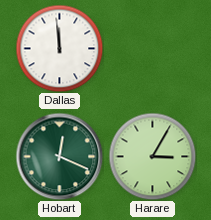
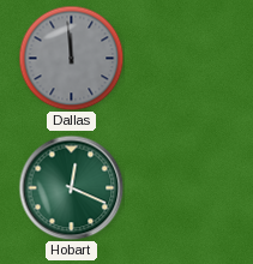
Dallas dial: white -> grey
Harare: 3:05 -> none
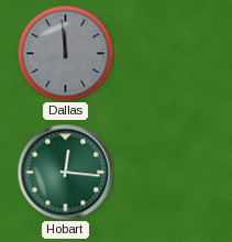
Hobart: 12:19 -> 12:16
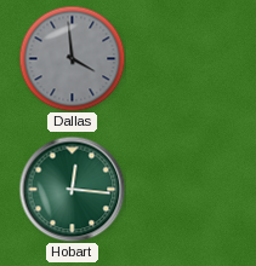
Dallas: 11:59 -> 3:59
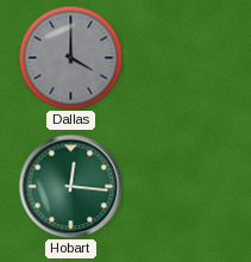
Dallas: 3:59 -> 4:00
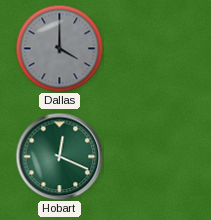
Hobart: 12:16 -> 12:19
